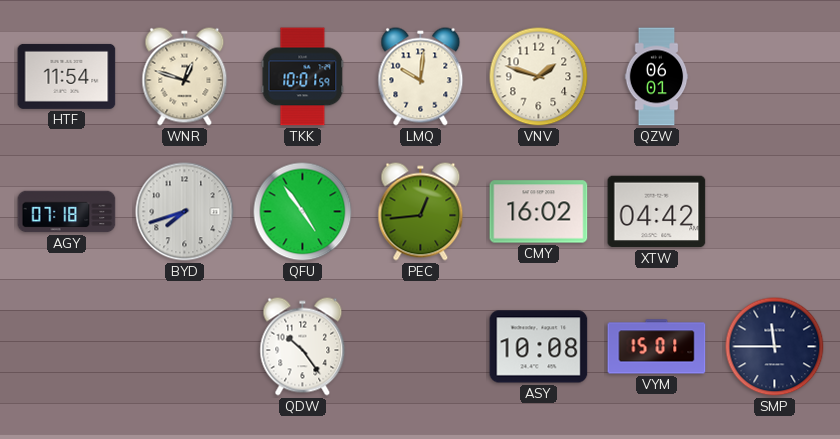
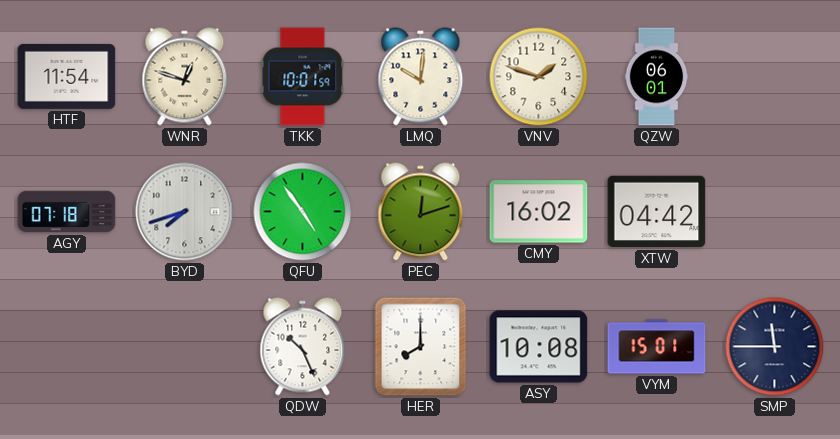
PEC: 12:44 -> 12:12
QDW: 10:24 -> 10:26
HER: none -> 8:00
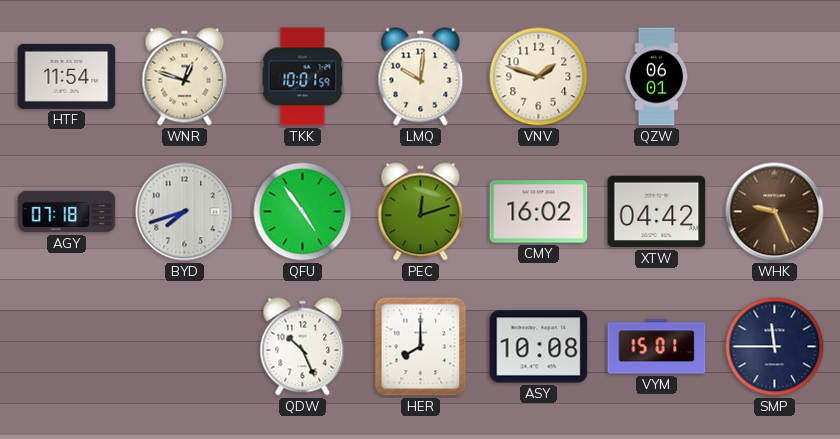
WHK: none -> 9:26
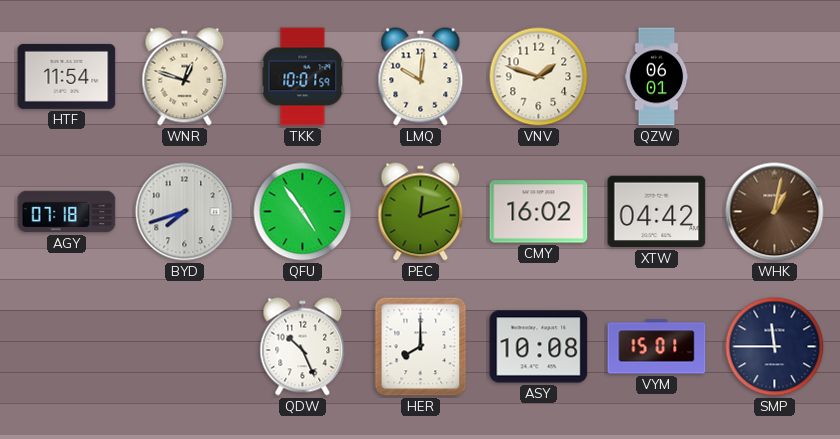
WHK: 9:26 -> 1:02
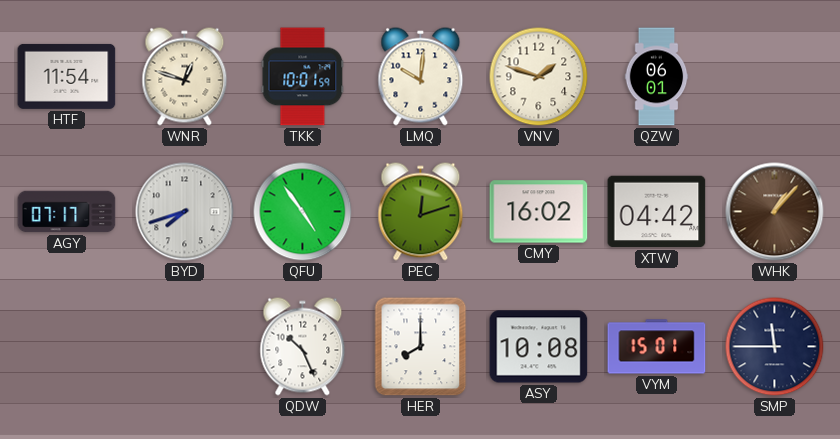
AGY: 07:18 -> 07:17
WHK: 1:02 -> 1:07
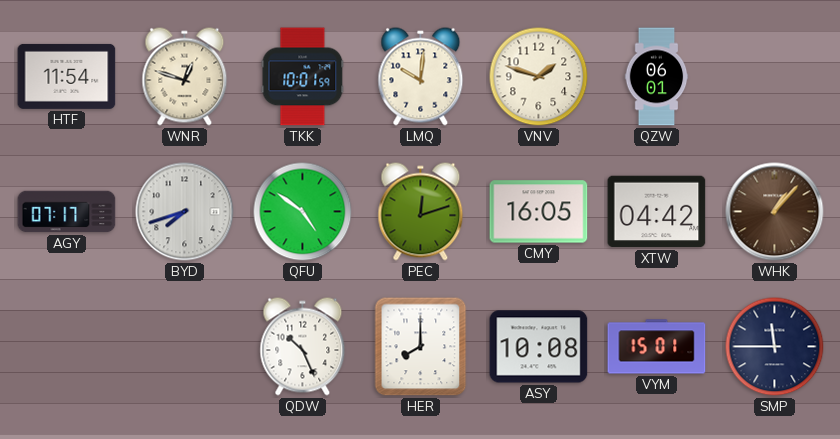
QFU: 4:54 -> 4:51
CMY: 16:02 -> 16:05
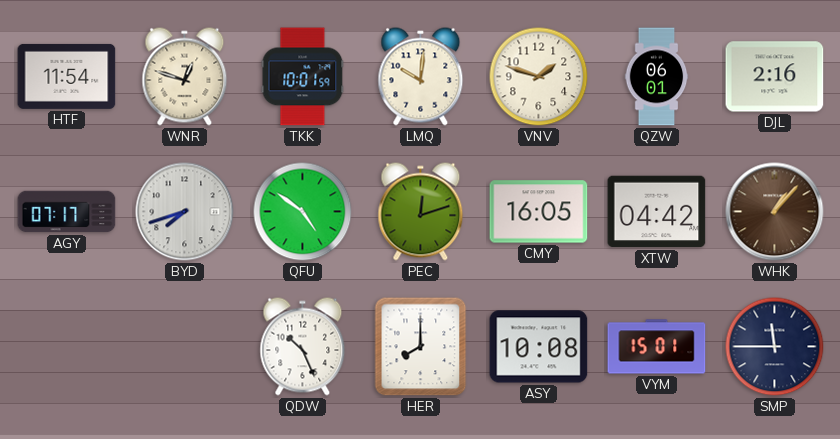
DJL: none -> 2:16
